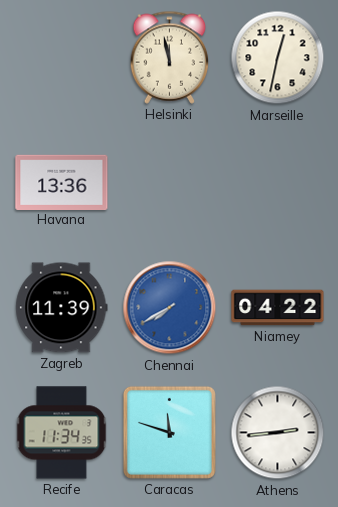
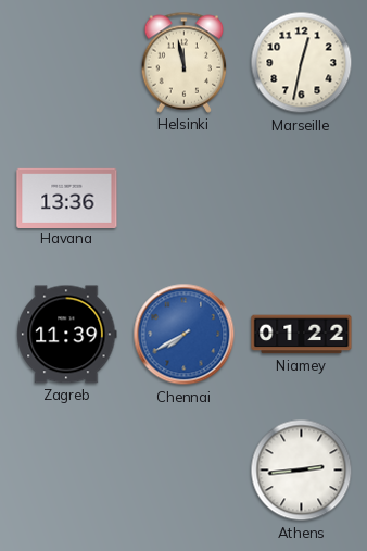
Niamey: 04:22 -> 01:22
Recife: 11:34 -> none
Caracas: 11:48 -> none
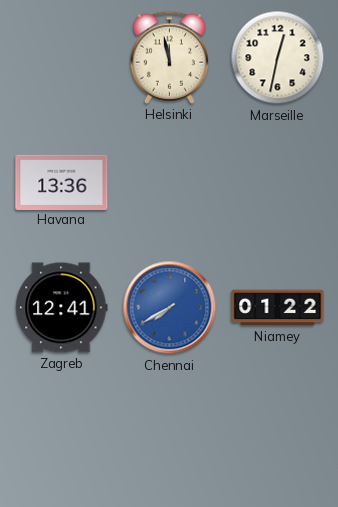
Zagreb: 11:39 -> 12:41
Athens: 2:44 -> none
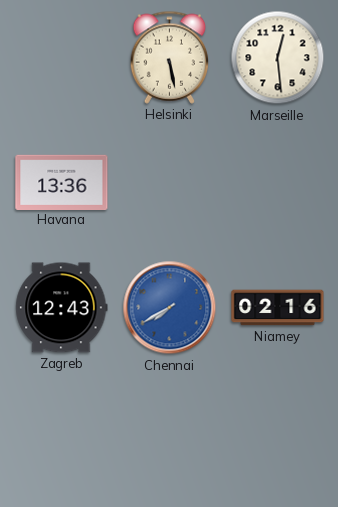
Helsinki: 11:58 -> 5:28
Marseille: 12:32 -> 12:29
Zagreb: 12:41 -> 12:43
Niamey: 01:22 -> 02:16
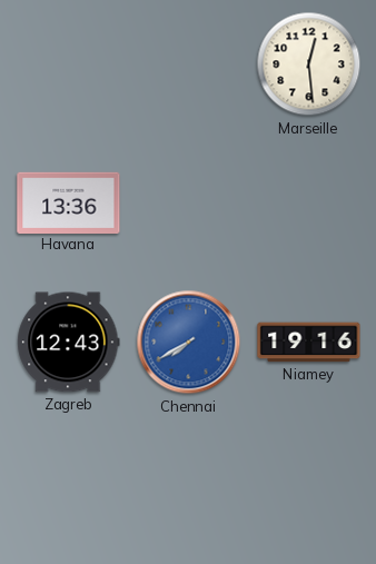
Helsinki: 5:28 -> none
Niamey: 02:16 -> 19:16
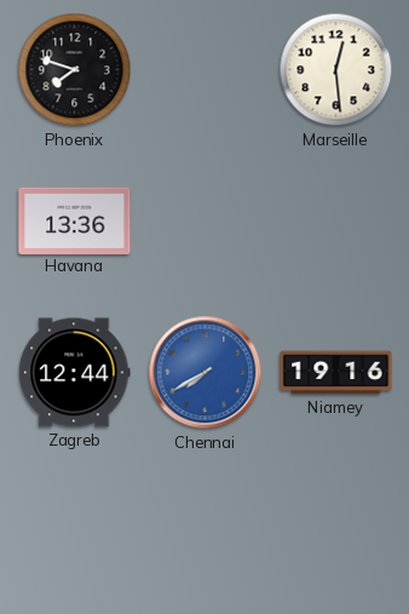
Phoenix: none -> 7:48
Zagreb: 12:43 -> 12:44
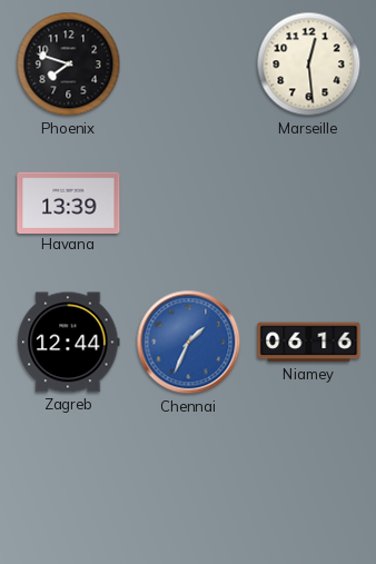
Havana: 13:36 -> 13:39
Chennai: 7:40 -> 1:34
Niamey: 19:16 -> 06:16
